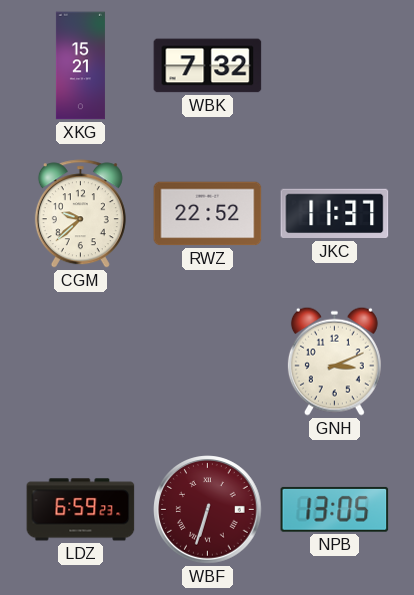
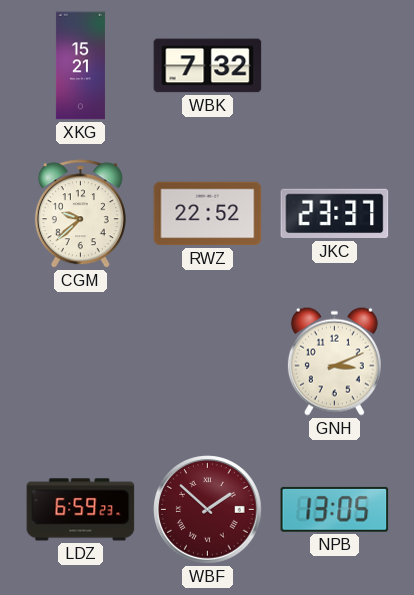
JKC: 11:37 -> 23:37
WBF: 6:33 -> 1:52
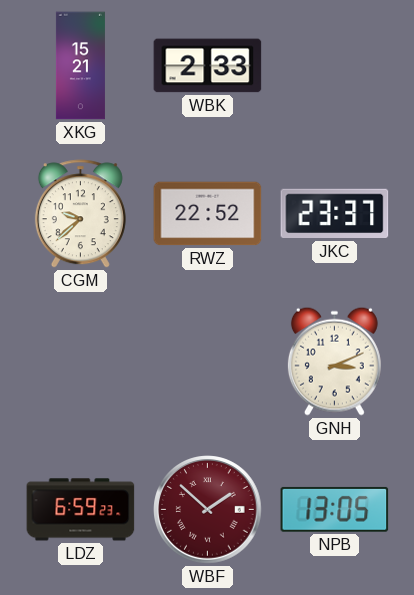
WBK: 7:32 -> 2:33
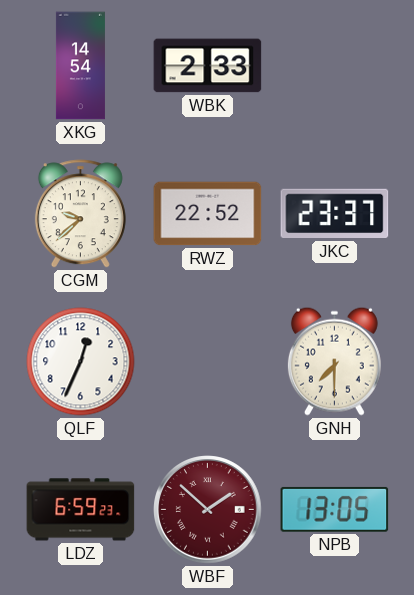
XKG: 15:21 -> 14:54
QLF: none -> 12:34
GNH: 3:11 -> 7:30
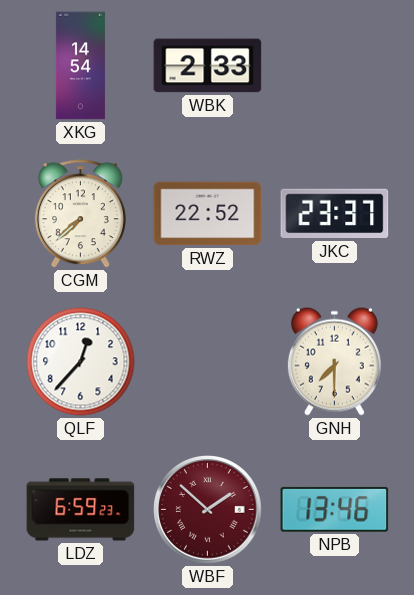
CGM: 9:38 -> 7:38
QLF: 12:34 -> 12:37
NPB: 13:05 -> 13:46
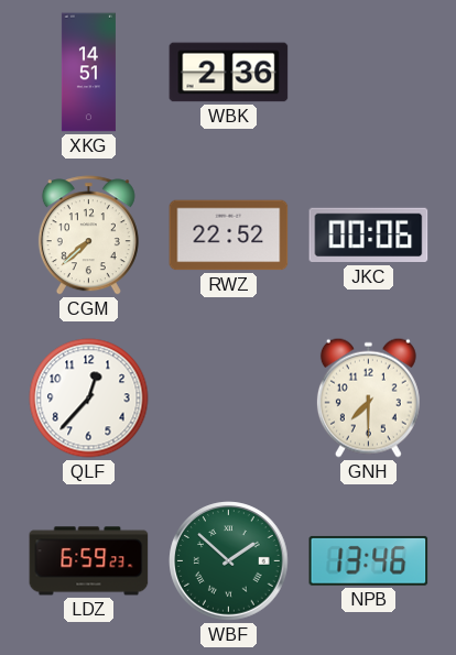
XKG: 14:54 -> 14:51
WBK: 2:33 -> 2:36
JKC: 23:37 -> 00:06
WBF dial: burgundy -> green
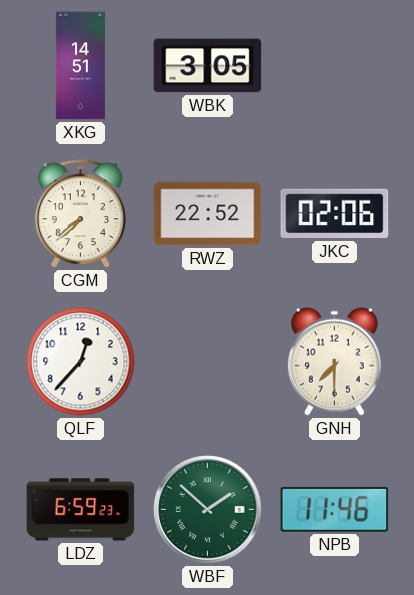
WBK: 2:36 -> 3:05
JKC: 00:06 -> 02:06
NPB: 13:46 -> 11:46
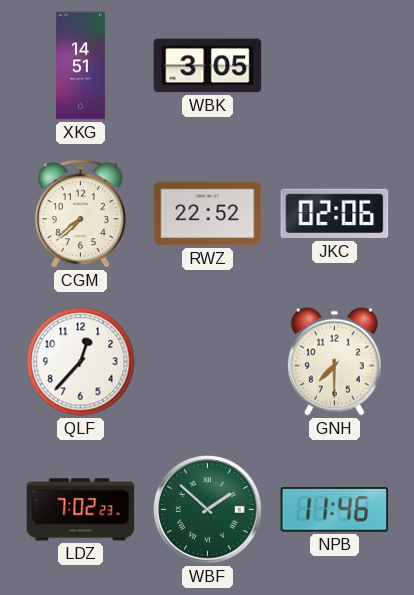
LDZ: 6:59 -> 7:02
